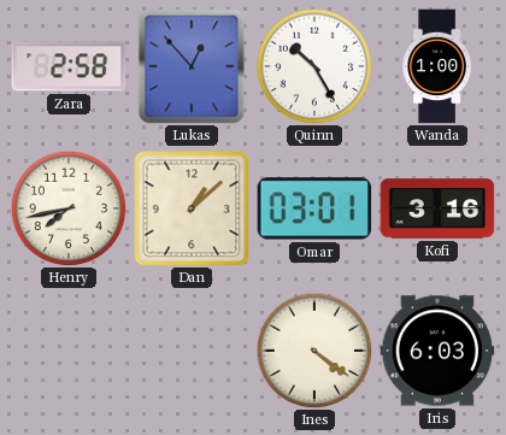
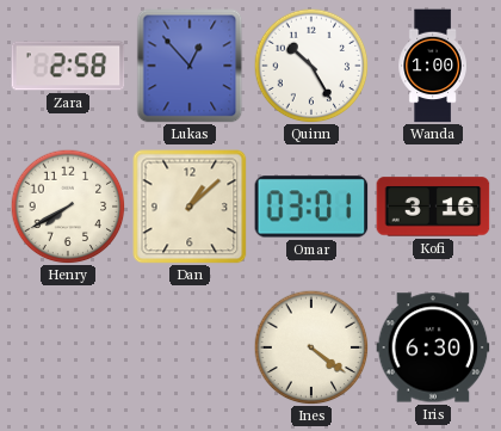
Henry: 7:43 -> 7:40
Iris: 6:03 -> 6:30
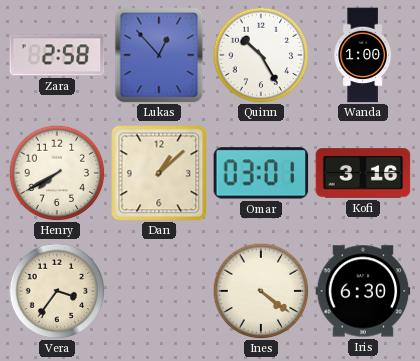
Vera: none -> 3:36
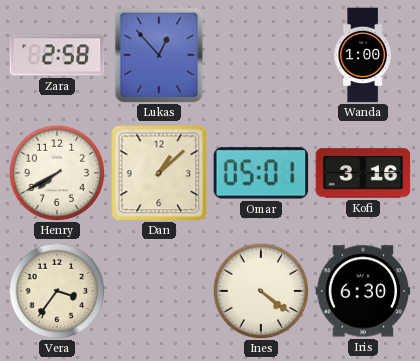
Quinn: 10:25 -> none
Omar: 03:01 -> 05:01
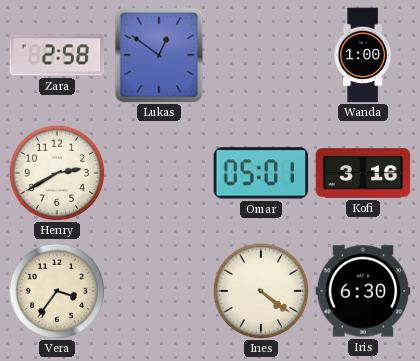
Lukas: 12:53 -> 12:51
Henry: 7:40 -> 2:40
Dan: 1:08 -> none
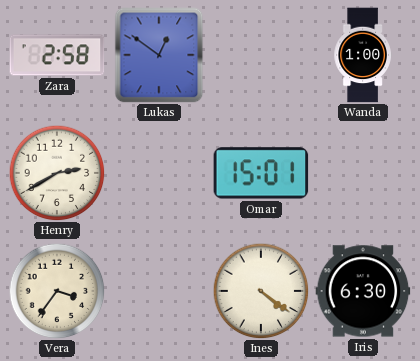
Omar: 05:01 -> 15:01
Kofi: 3:16 -> none
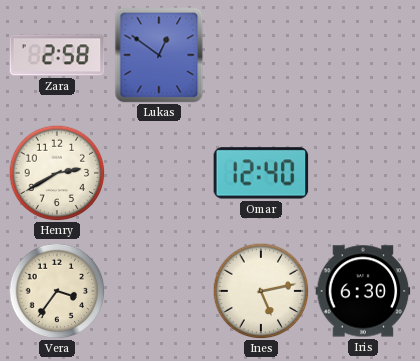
Wanda: 1:00 -> none
Omar: 15:01 -> 12:40
Ines: 4:21 -> 5:13
